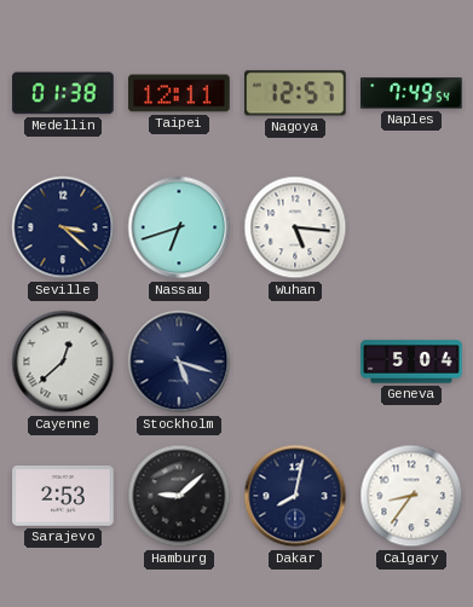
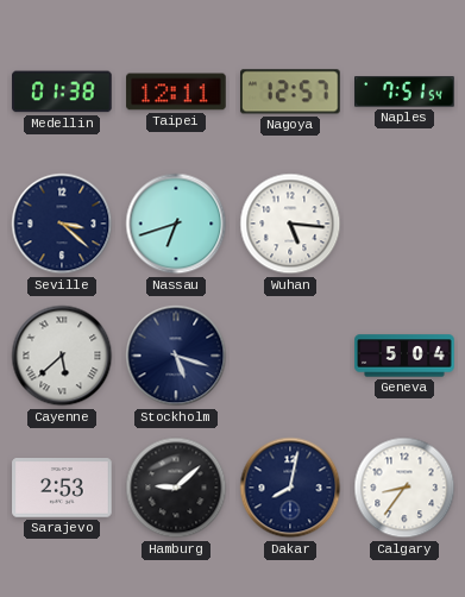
Naples: 7:49 -> 7:51
Cayenne: 12:38 -> 5:38
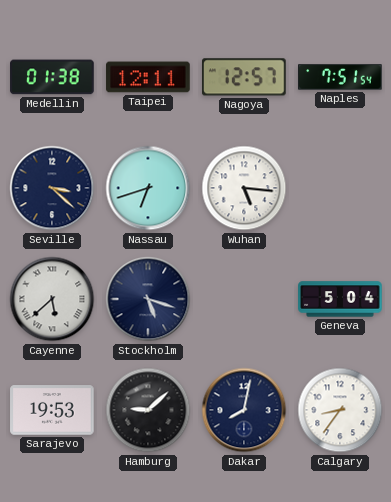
Sarajevo: 2:53 -> 19:53
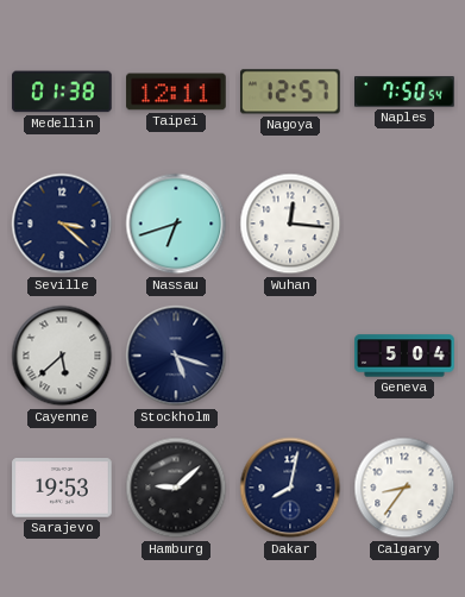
Naples: 7:51 -> 7:50
Wuhan: 5:16 -> 12:16
